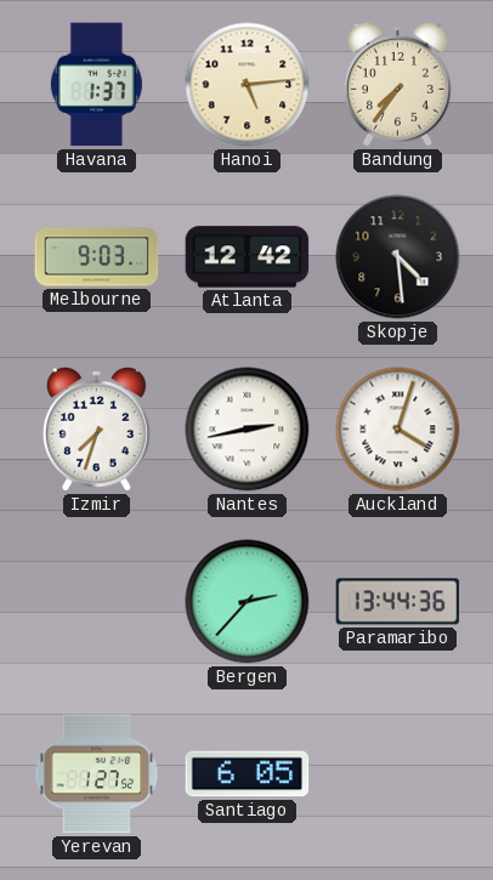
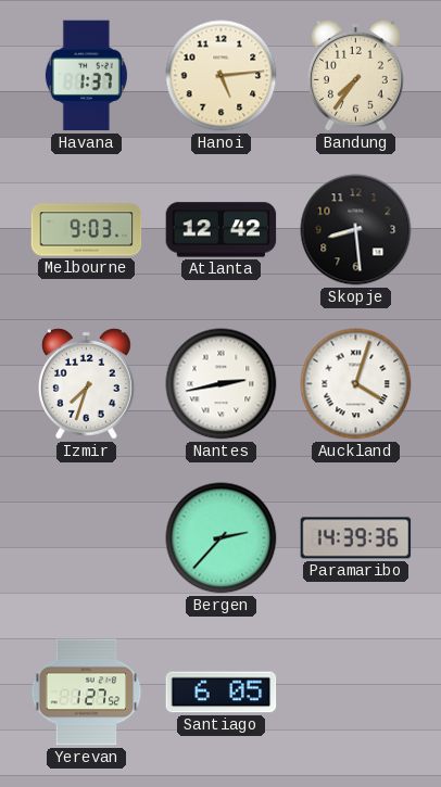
Skopje: 4:29 -> 8:29
Paramaribo: 13:44 -> 14:39
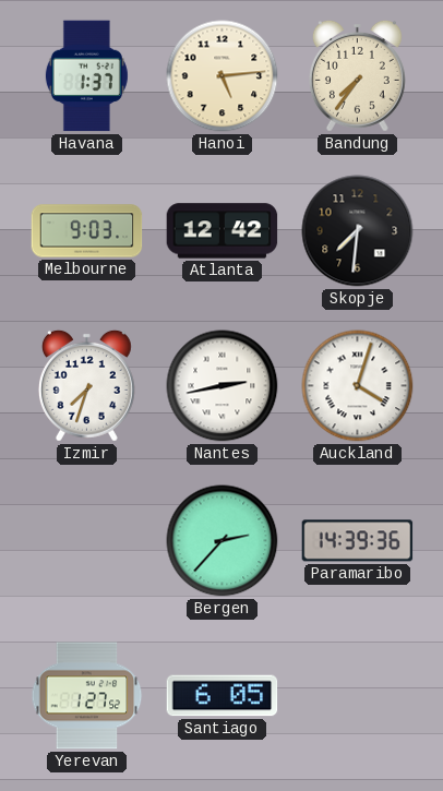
Skopje: 8:29 -> 7:31
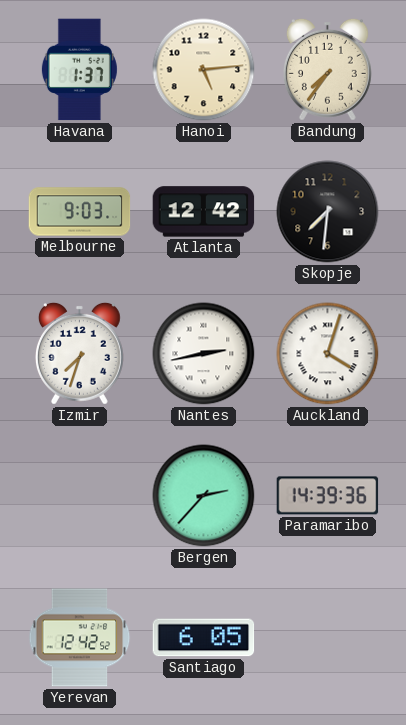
Yerevan: 1:27 -> 12:42
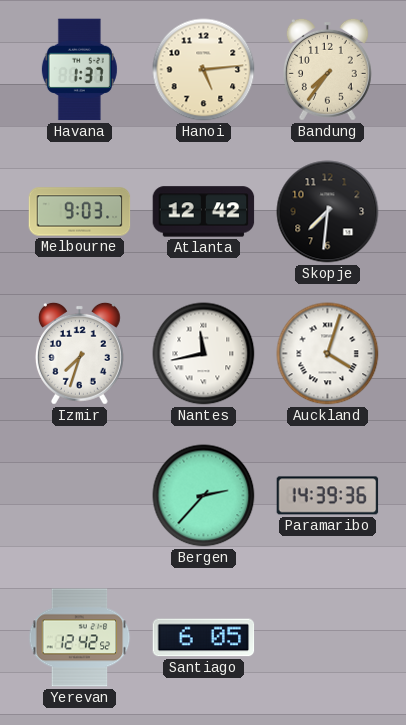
Nantes: 2:43 -> 11:43
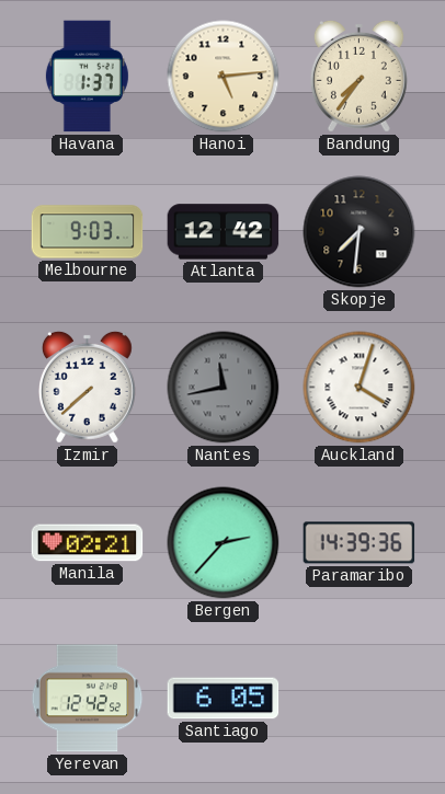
Izmir: 7:33 -> 7:38
Nantes dial: white -> grey
Manila: none -> 02:21
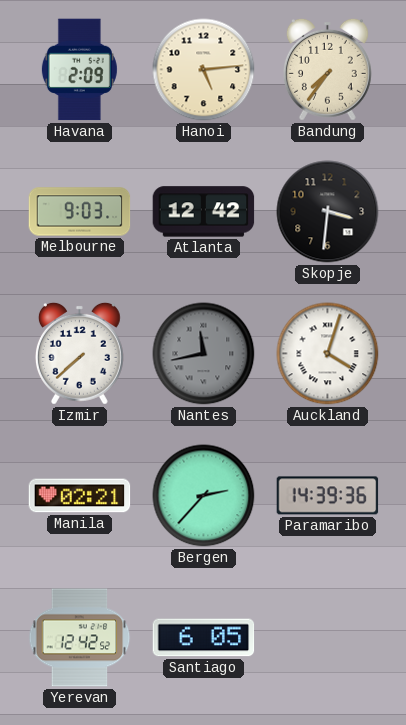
Havana: 1:37 -> 2:09
Skopje: 7:31 -> 3:31
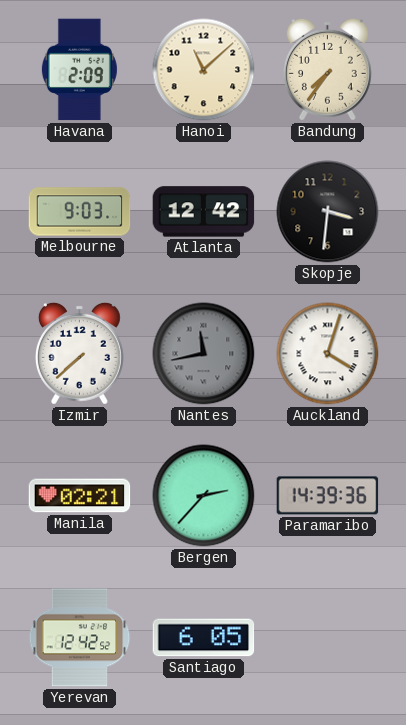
Hanoi: 5:14 -> 11:08
